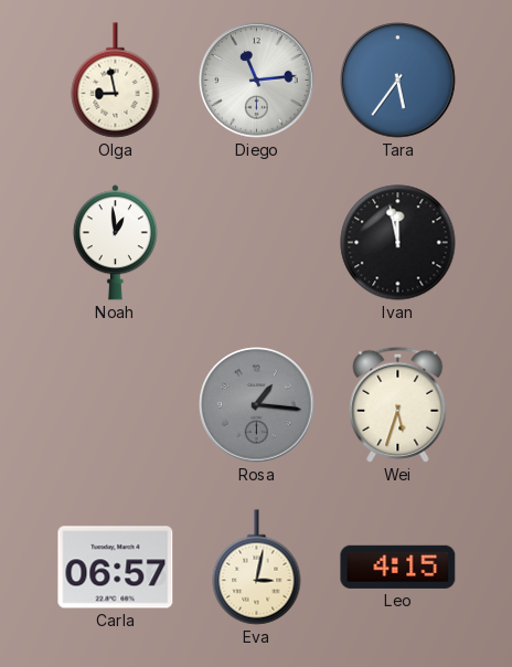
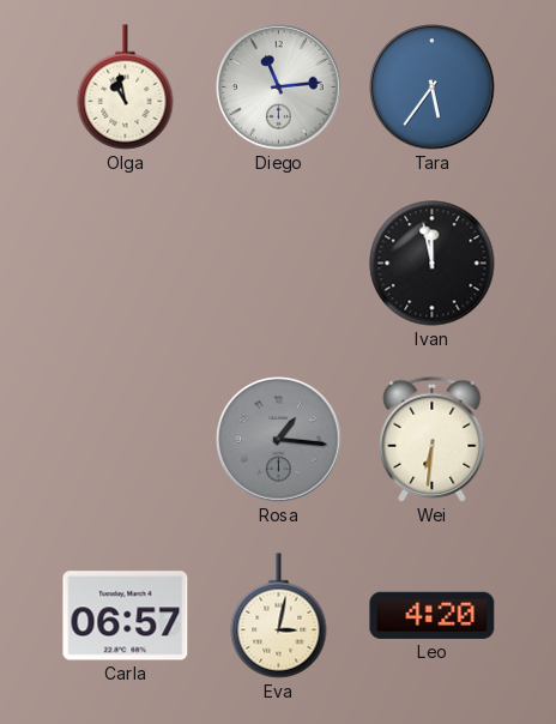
Olga: 8:58 -> 10:58
Noah: 12:59 -> none
Wei: 5:33 -> 6:31
Leo: 4:15 -> 4:20
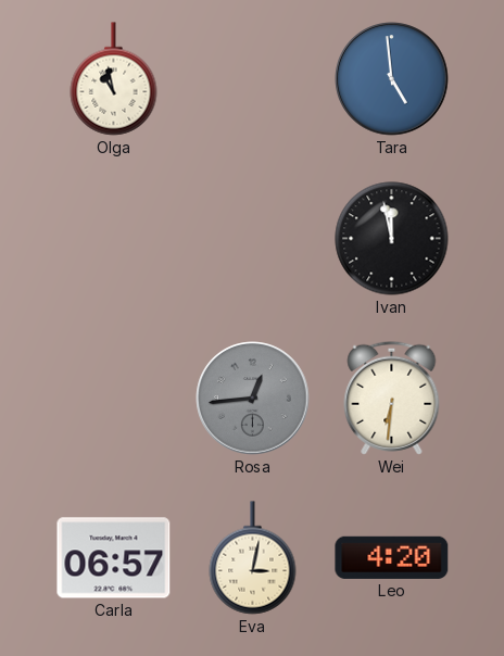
Diego: 11:14 -> none
Tara: 5:36 -> 4:59
Rosa: 1:16 -> 12:44
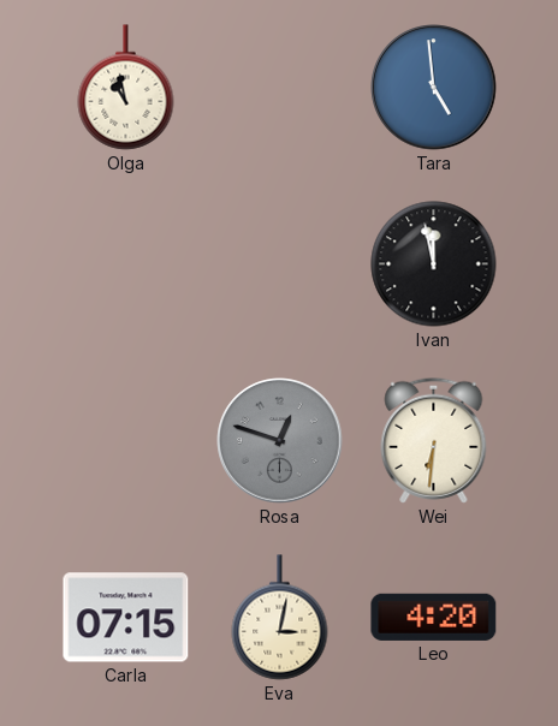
Rosa: 12:44 -> 12:48
Carla: 06:57 -> 07:15
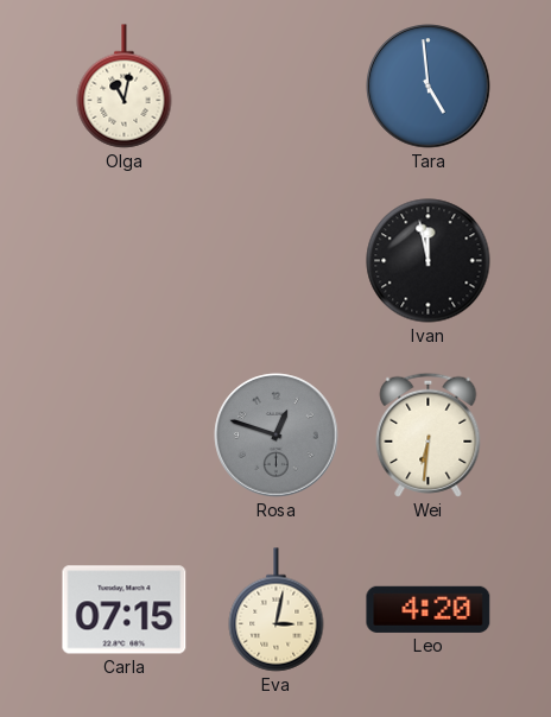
Olga: 10:58 -> 11:02
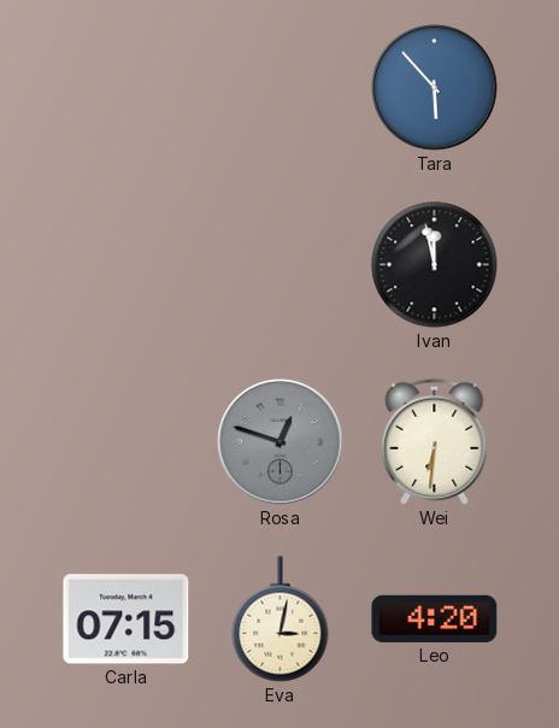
Olga: 11:02 -> none
Tara: 4:59 -> 5:53
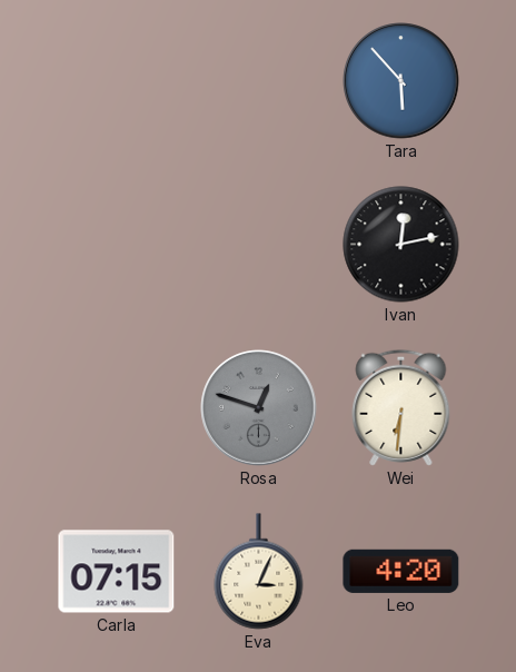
Ivan: 11:58 -> 12:13
Eva: 3:02 -> 3:04
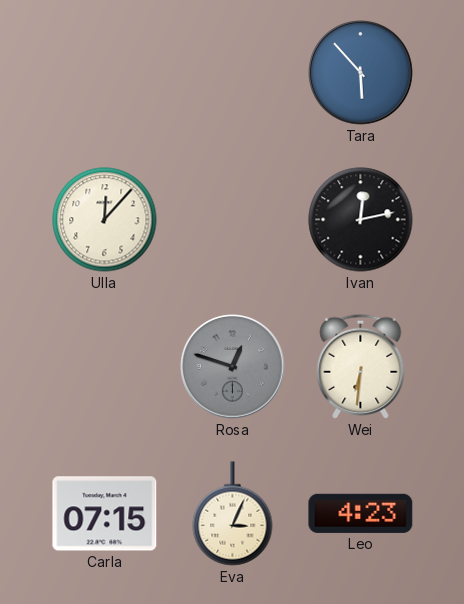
Ulla: none -> 12:07
Leo: 4:20 -> 4:23
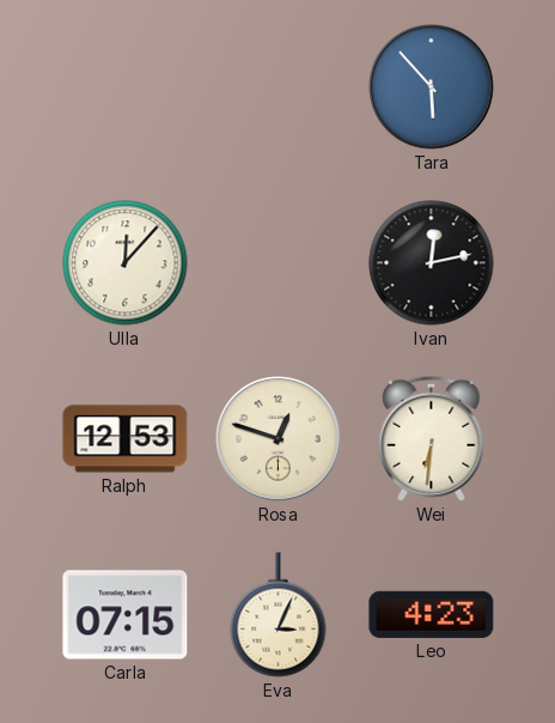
Ralph: none -> 12:53
Rosa dial: grey -> cream
